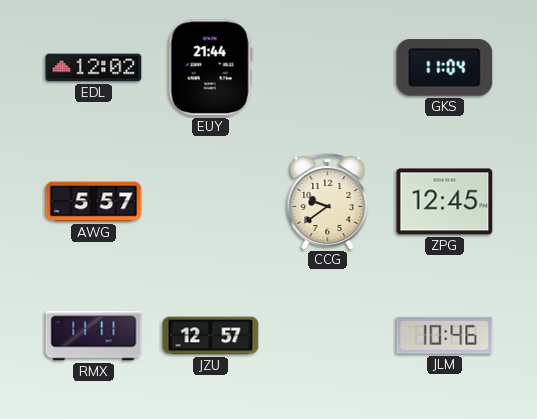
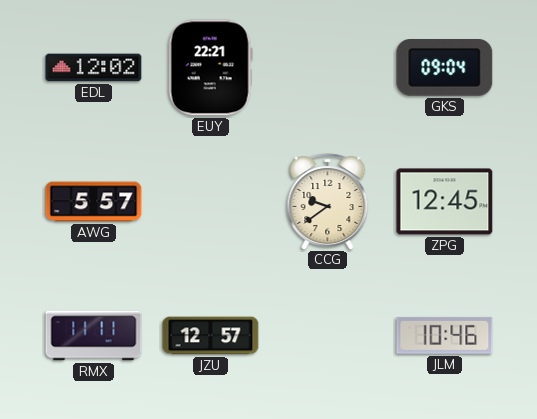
EUY: 21:44 -> 22:21
GKS: 11:04 -> 09:04
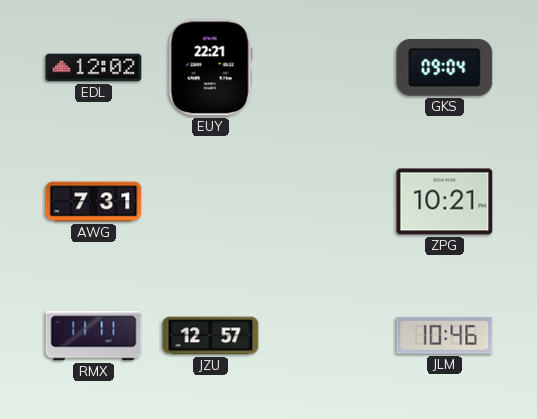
AWG: 5:57 -> 7:31
CCG: 9:39 -> none
ZPG: 12:45 -> 10:21
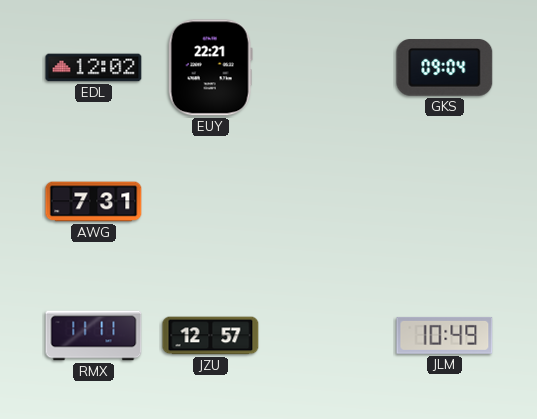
ZPG: 10:21 -> none
JLM: 10:46 -> 10:49
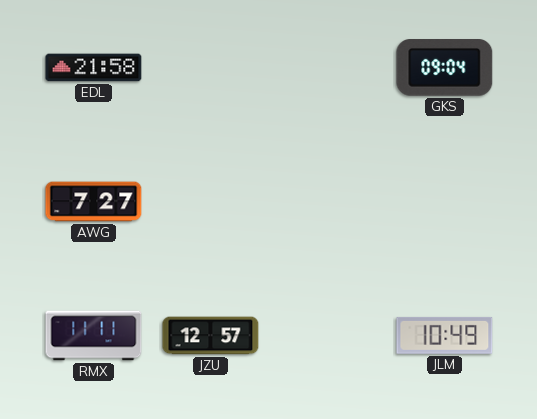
EDL: 12:02 -> 21:58
EUY: 22:21 -> none
AWG: 7:31 -> 7:27
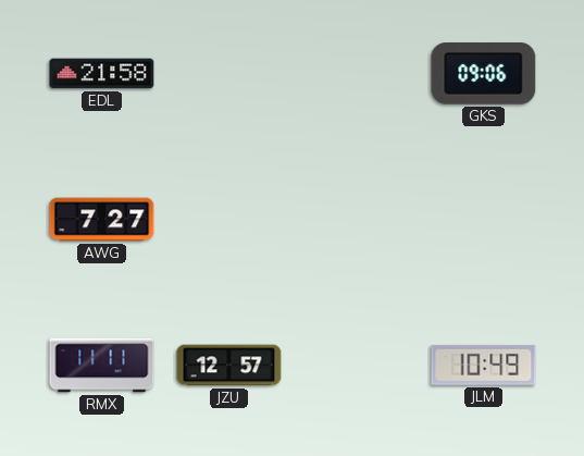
GKS: 09:04 -> 09:06
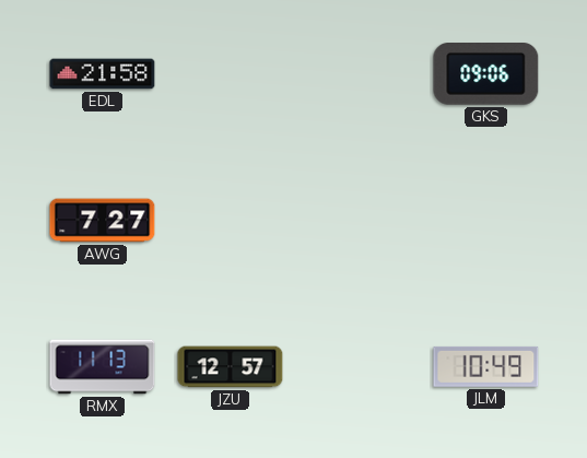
RMX: 11:11 -> 11:13
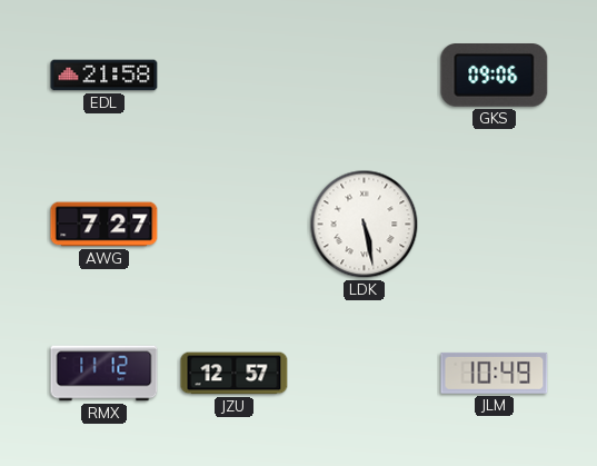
LDK: none -> 5:28
RMX: 11:13 -> 11:12
